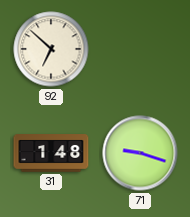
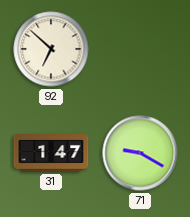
31: 1:48 -> 1:47
71: 9:18 -> 9:20
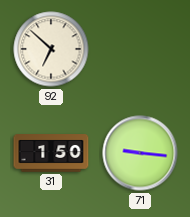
31: 1:47 -> 1:50
71: 9:20 -> 9:16
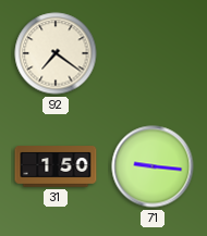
92: 6:52 -> 7:21
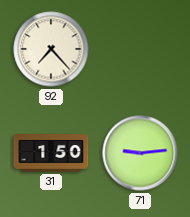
92: 7:21 -> 7:23
71: 9:16 -> 9:14
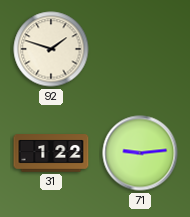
92: 7:23 -> 1:48
31: 1:50 -> 1:22
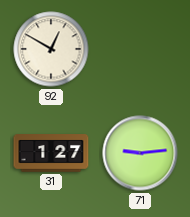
92: 1:48 -> 12:50
31: 1:22 -> 1:27
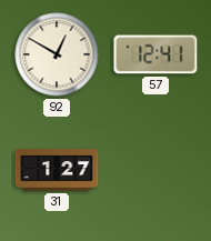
57: none -> 12:41
71: 9:14 -> none
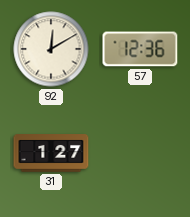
92: 12:50 -> 12:10
57: 12:41 -> 12:36
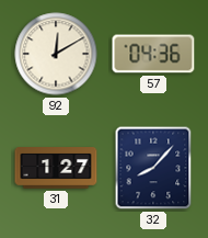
57: 12:36 -> 04:36
32: none -> 8:07
